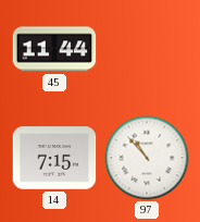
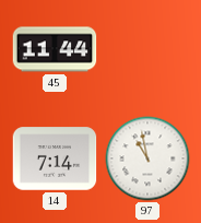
14: 7:15 -> 7:14
97: 10:53 -> 10:58
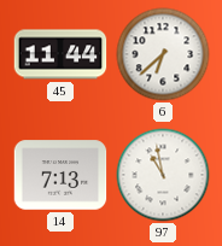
6: none -> 6:38
14: 7:14 -> 7:13
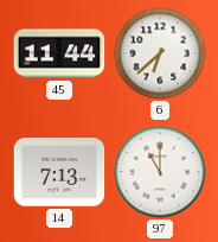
97: 10:58 -> 11:00
